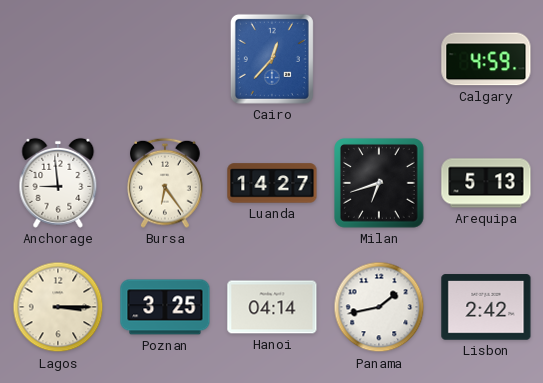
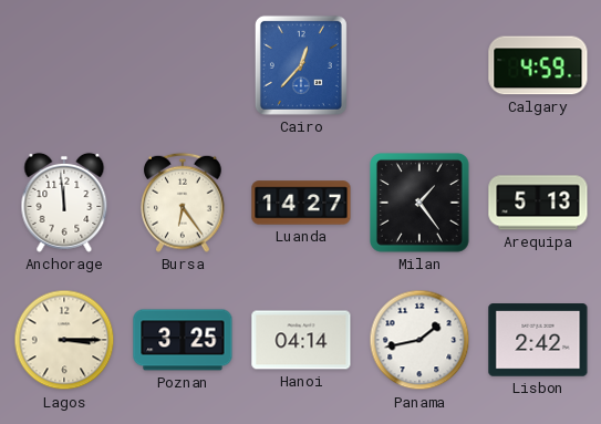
Anchorage: 8:59 -> 11:59
Milan: 6:42 -> 1:24
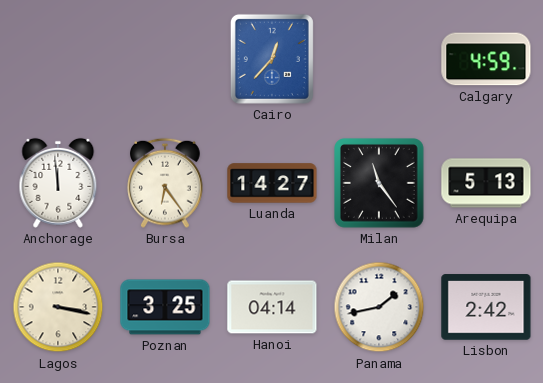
Milan: 1:24 -> 11:24
Lagos: 3:15 -> 3:17
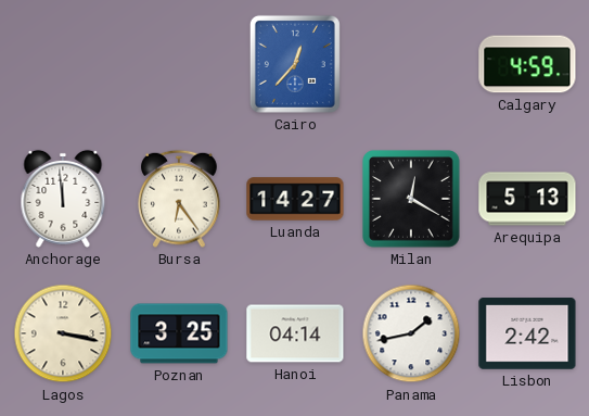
Milan: 11:24 -> 12:20
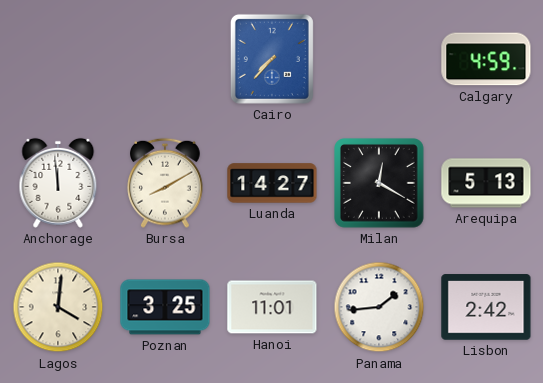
Cairo: 12:37 -> 7:37
Bursa: 6:24 -> 8:10
Lagos: 3:17 -> 4:01
Hanoi: 04:14 -> 11:01
Panama: 1:43 -> 1:44
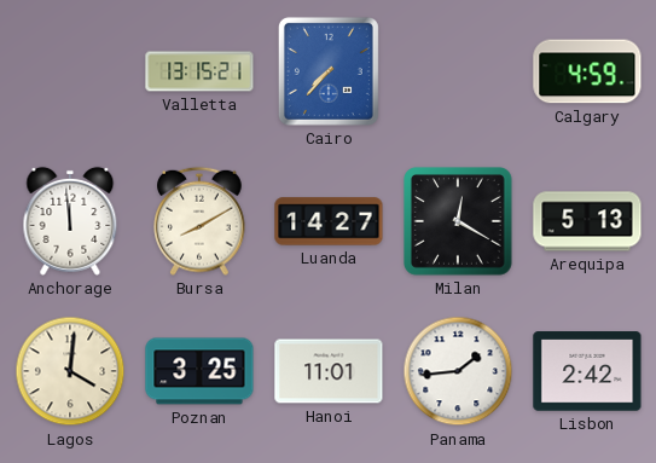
Valletta: none -> 13:15
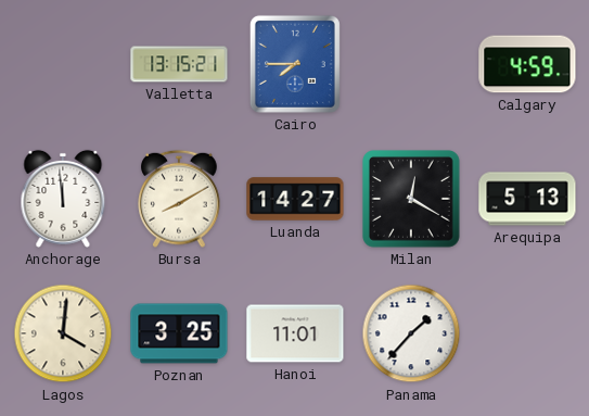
Cairo: 7:37 -> 7:45
Panama: 1:44 -> 1:37
Lisbon: 2:42 -> none
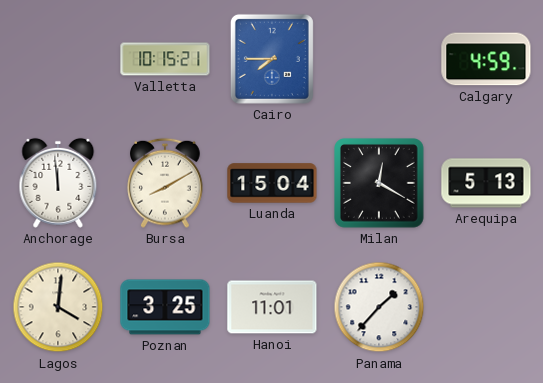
Valletta: 13:15 -> 10:15
Luanda: 14:27 -> 15:04
